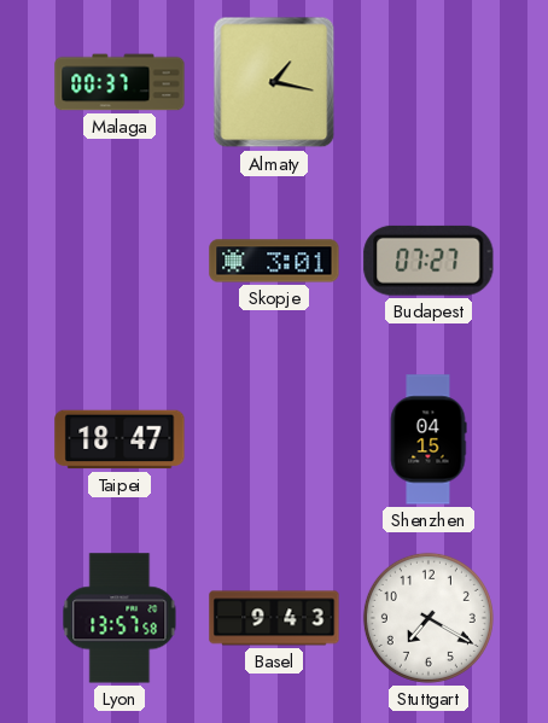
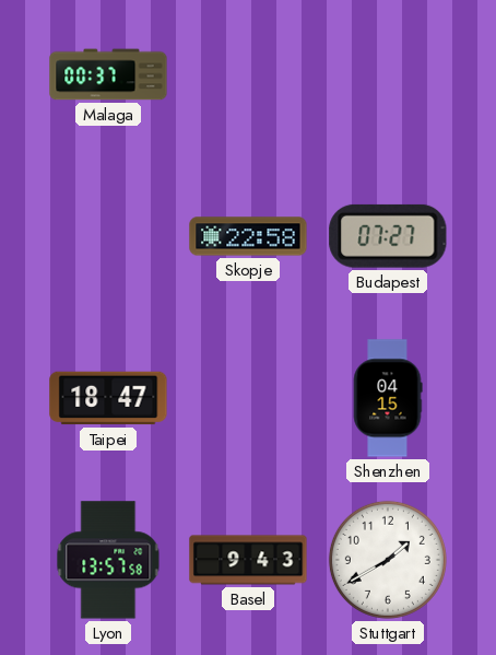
Almaty: 1:17 -> none
Skopje: 3:01 -> 22:58
Stuttgart: 7:20 -> 1:40
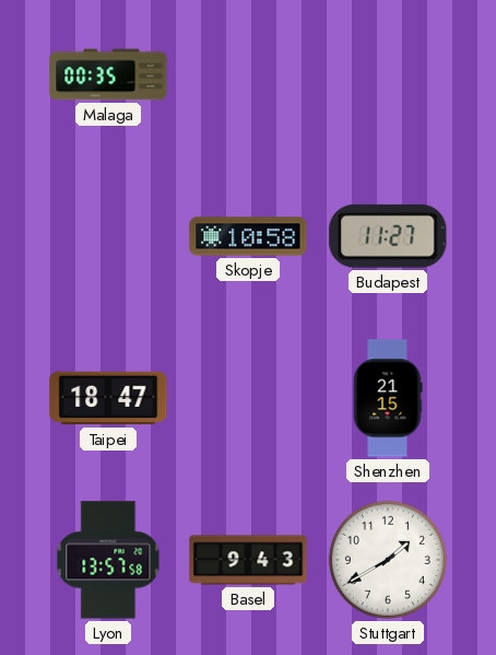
Malaga: 00:37 -> 00:35
Skopje: 22:58 -> 10:58
Budapest: 07:27 -> 11:27
Shenzhen: 04:15 -> 21:15
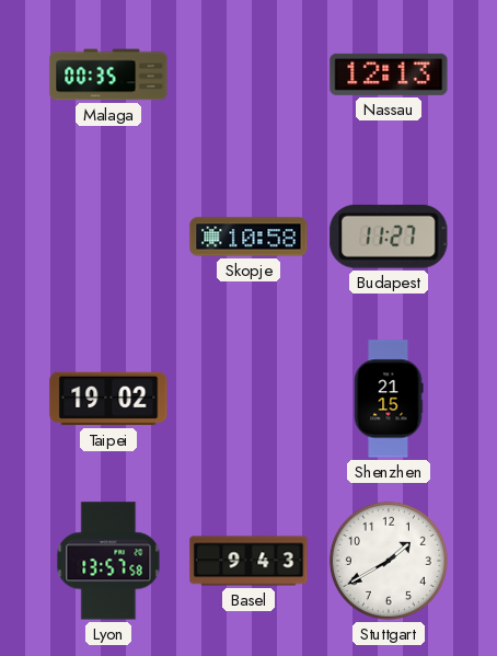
Nassau: none -> 12:13
Taipei: 18:47 -> 19:02
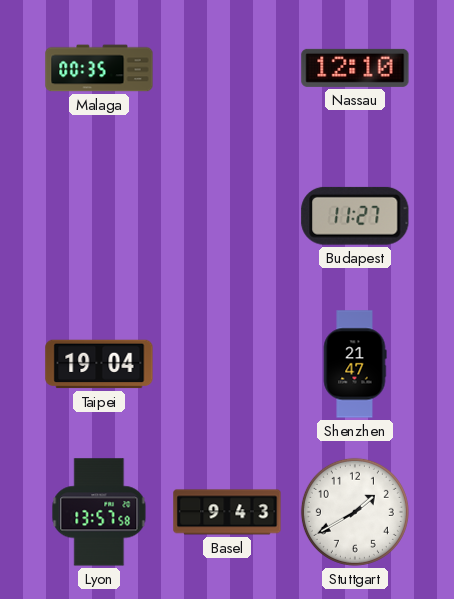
Nassau: 12:13 -> 12:10
Skopje: 10:58 -> none
Taipei: 19:02 -> 19:04
Shenzhen: 21:15 -> 21:47
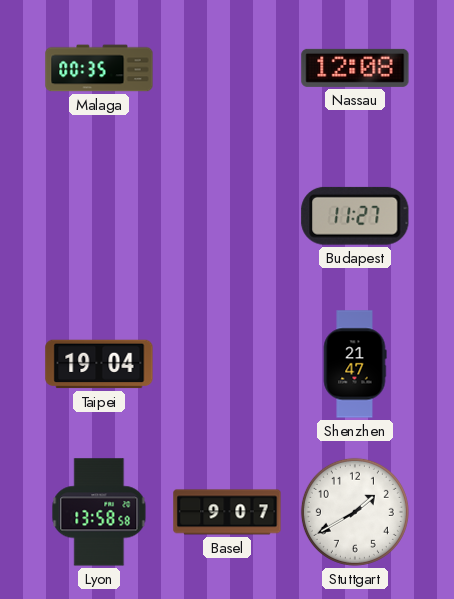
Nassau: 12:10 -> 12:08
Lyon: 13:57 -> 13:58
Basel: 9:43 -> 9:07
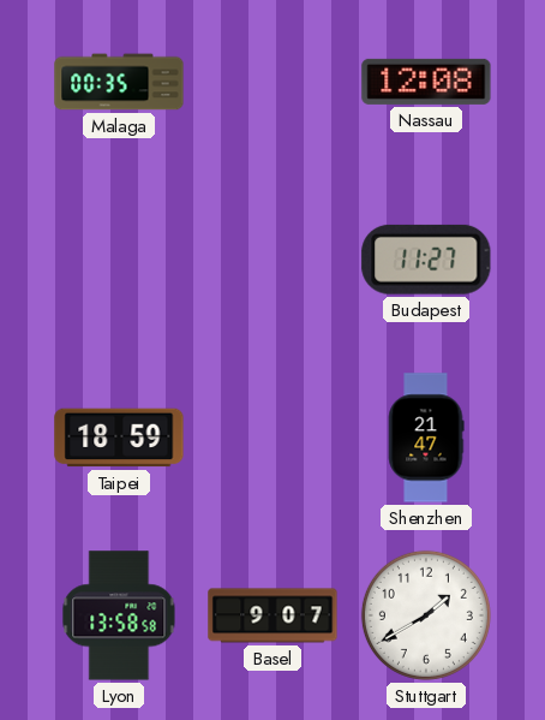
Taipei: 19:04 -> 18:59
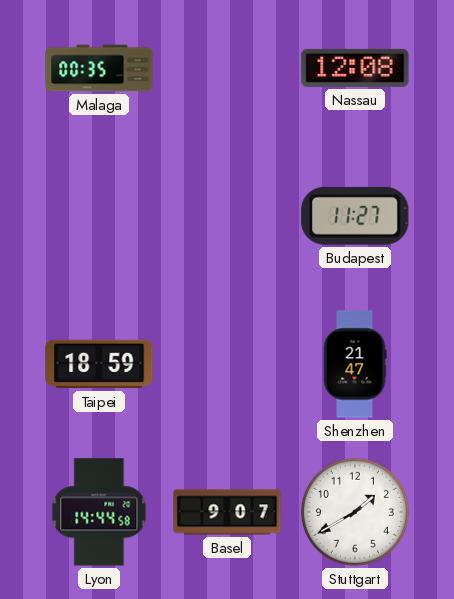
Lyon: 13:58 -> 14:44
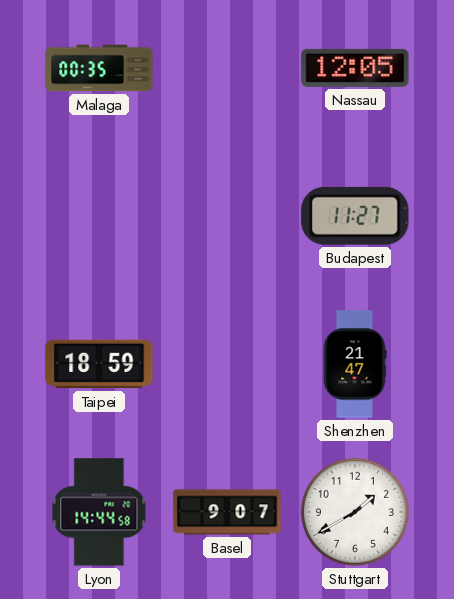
Nassau: 12:08 -> 12:05
